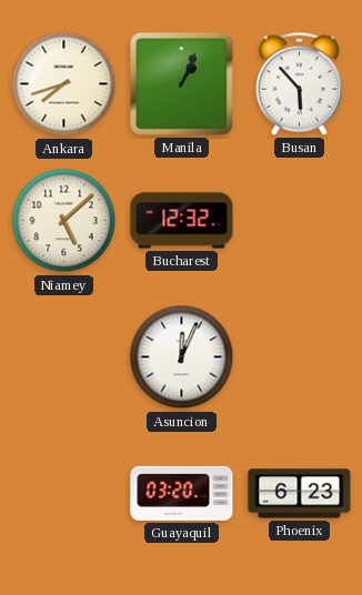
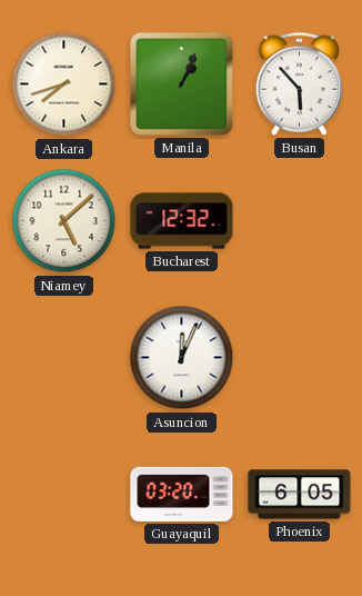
Phoenix: 6:23 -> 6:05
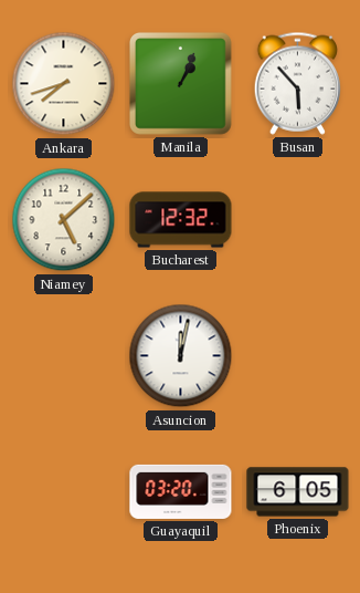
Asuncion: 12:04 -> 12:02
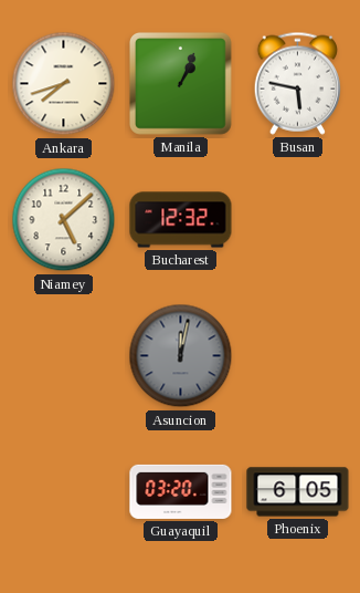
Busan: 5:53 -> 5:47
Asuncion dial: white -> grey
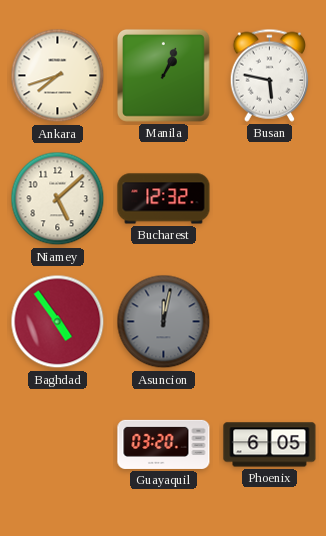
Baghdad: none -> 4:54
